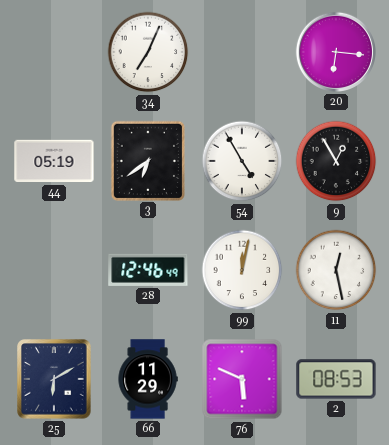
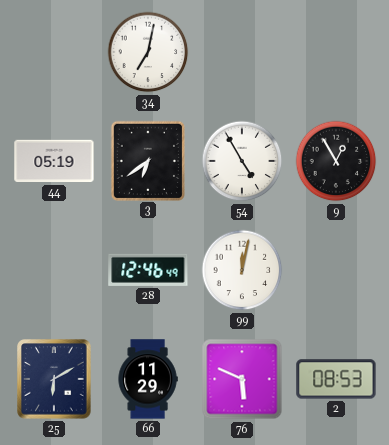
34: 7:04 -> 7:02
20: 6:16 -> none
11: 12:28 -> none
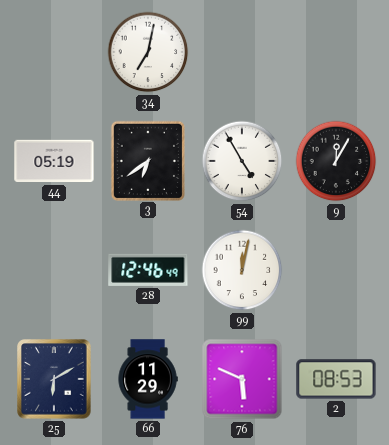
9: 12:55 -> 12:05
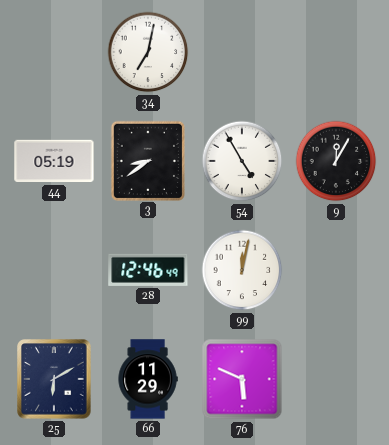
3: 6:39 -> 8:39
2: 08:53 -> none
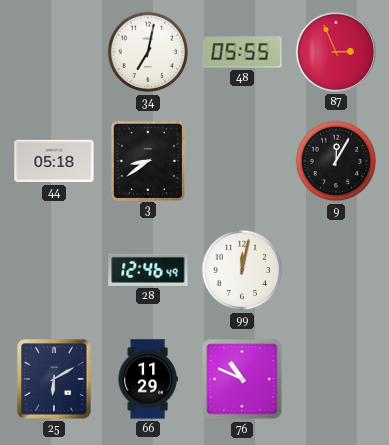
48: none -> 05:55
87: none -> 2:56
44: 05:19 -> 05:18
54: 4:55 -> none
76: 5:49 -> 10:49
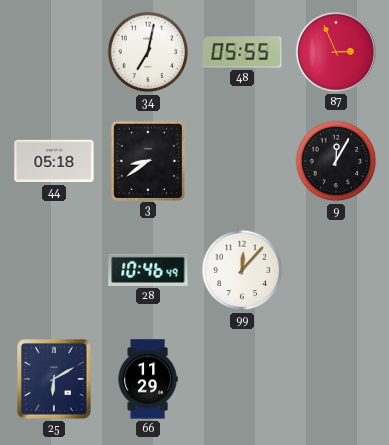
28: 12:46 -> 10:46
99: 12:02 -> 12:07
76: 10:49 -> none
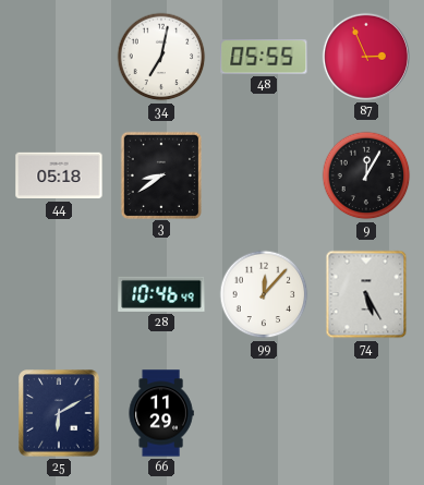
74: none -> 5:25
